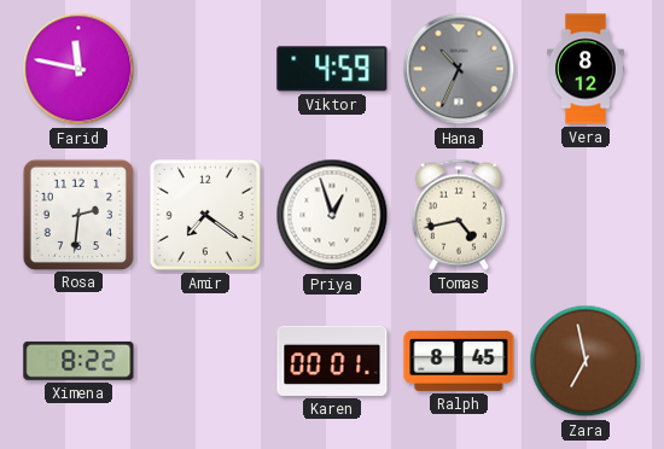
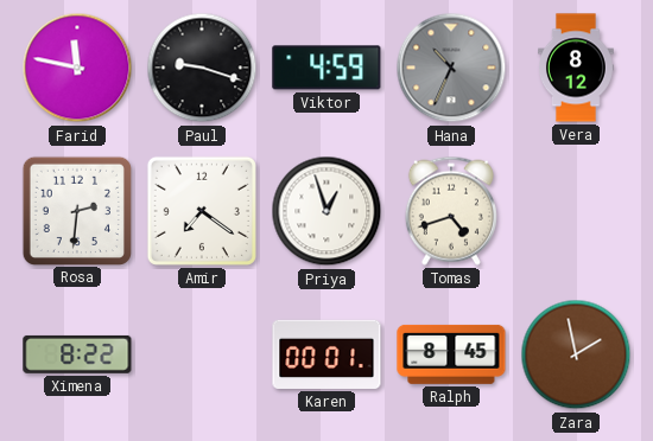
Paul: none -> 9:18
Tomas: 4:43 -> 4:42
Zara: 6:58 -> 1:58
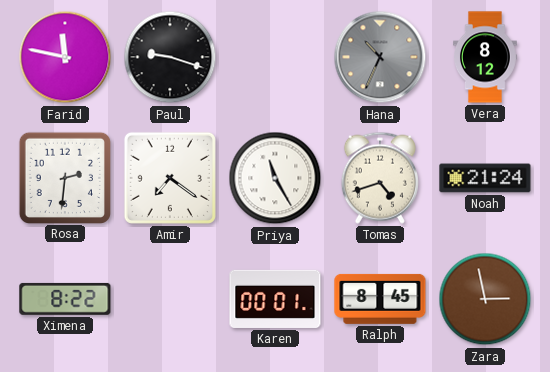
Viktor: 4:59 -> none
Priya: 12:57 -> 11:25
Noah: none -> 21:24
Zara: 1:58 -> 2:58
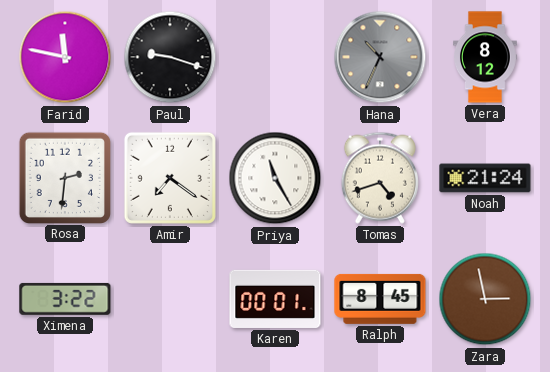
Ximena: 8:22 -> 3:22
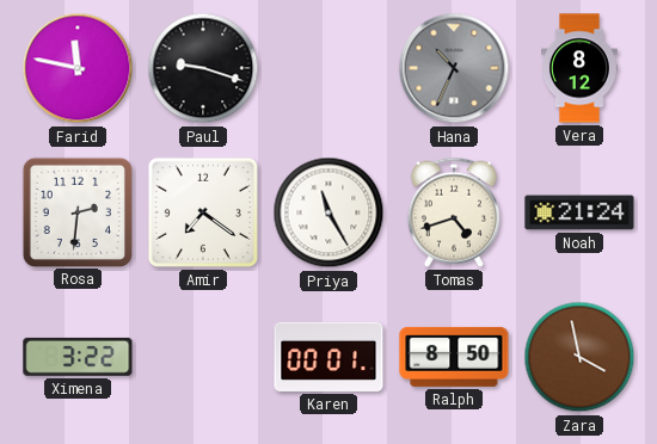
Ralph: 8:45 -> 8:50
Zara: 2:58 -> 3:58
